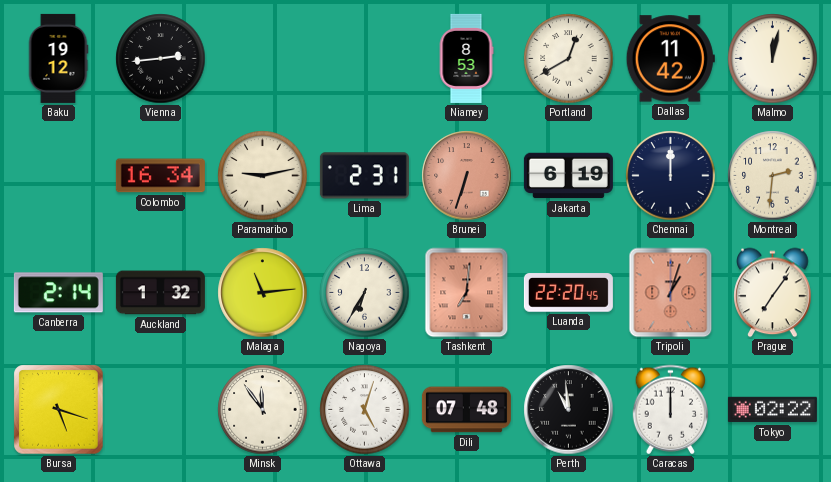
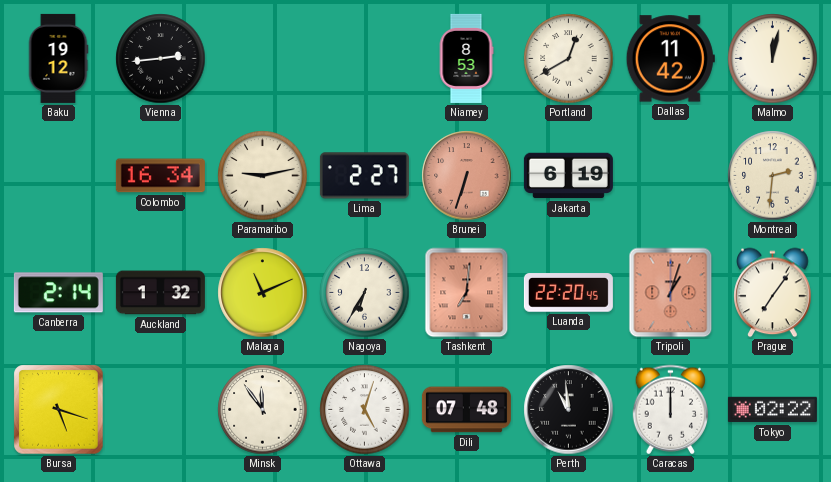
Lima: 2:31 -> 2:27
Chennai: 12:00 -> none
Malaga: 11:14 -> 11:11
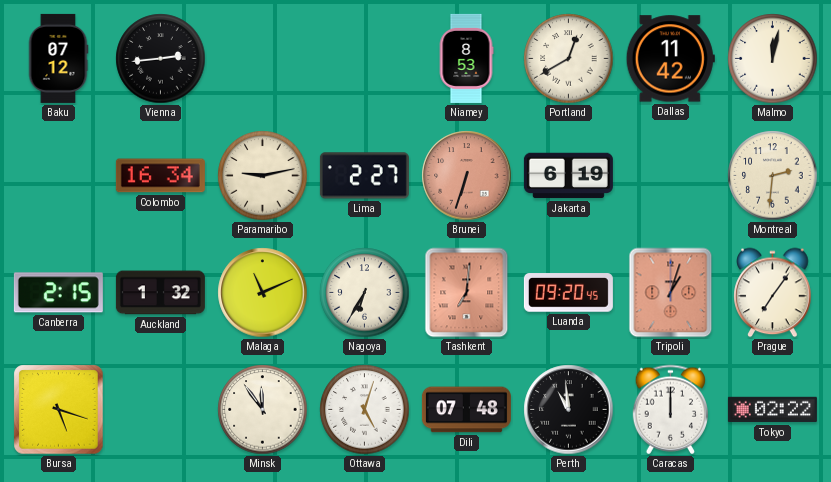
Baku: 19:12 -> 07:12
Canberra: 2:14 -> 2:15
Luanda: 22:20 -> 09:20
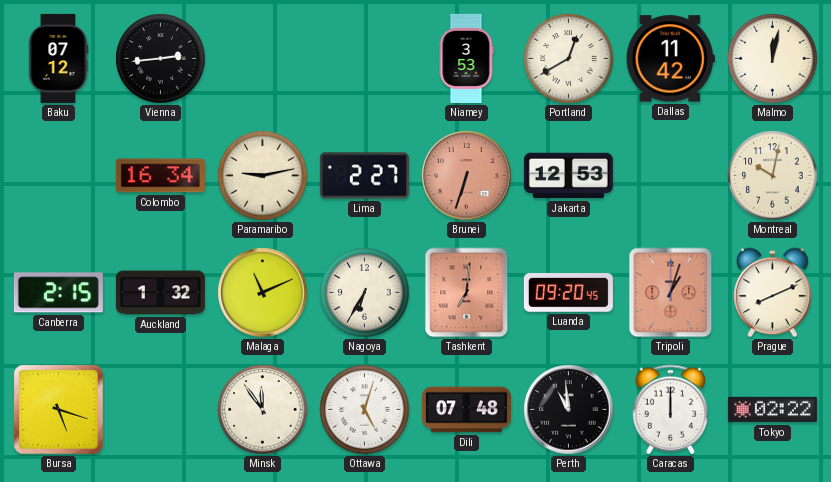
Niamey: 8:53 -> 3:53
Jakarta: 6:19 -> 12:53
Montreal: 2:31 -> 10:02
Prague: 7:06 -> 8:11
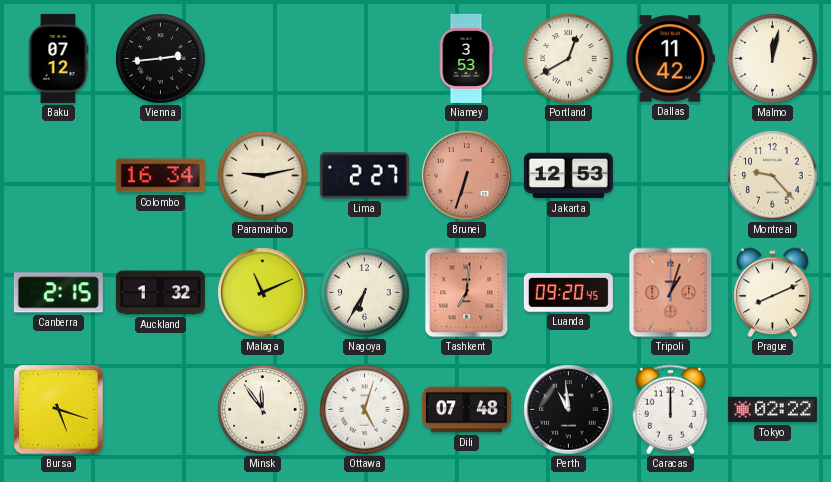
Montreal: 10:02 -> 9:23
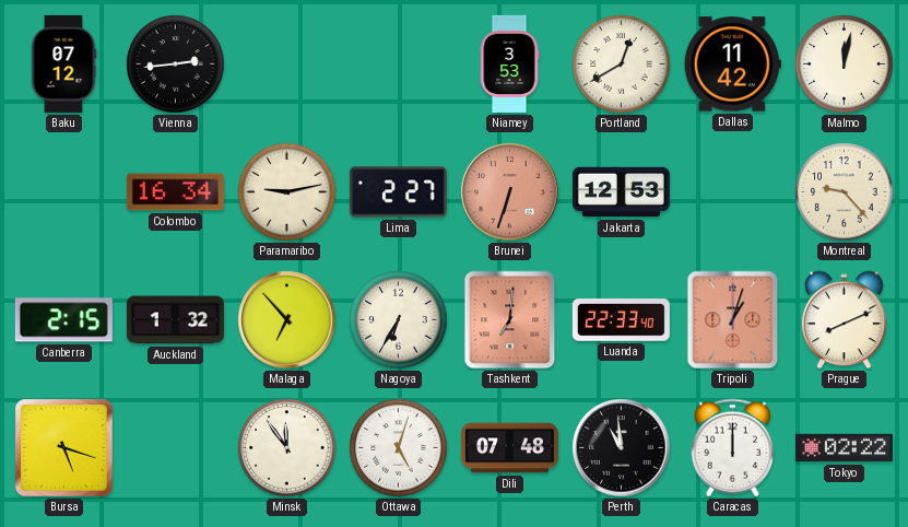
Malaga: 11:11 -> 6:53
Luanda: 09:20 -> 22:33
